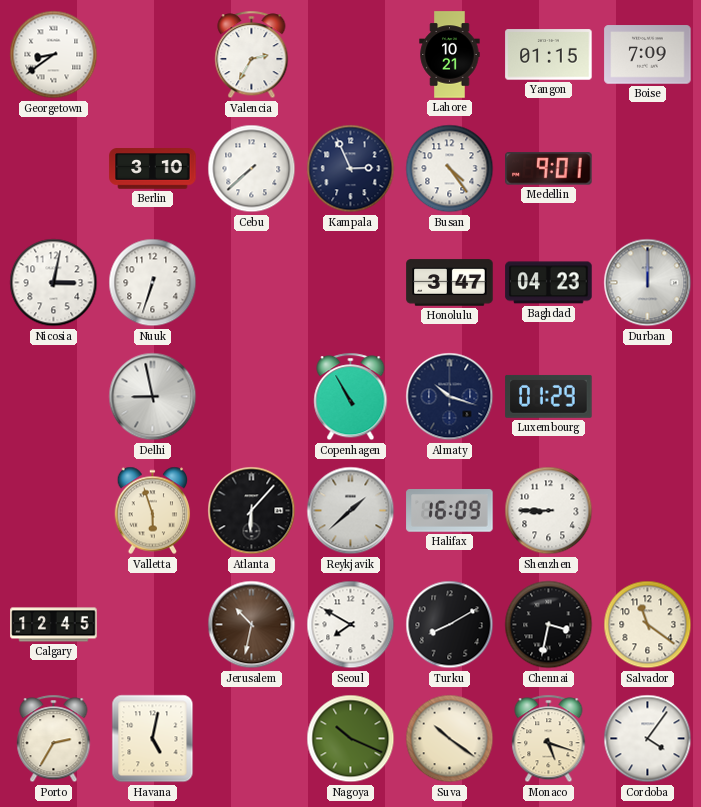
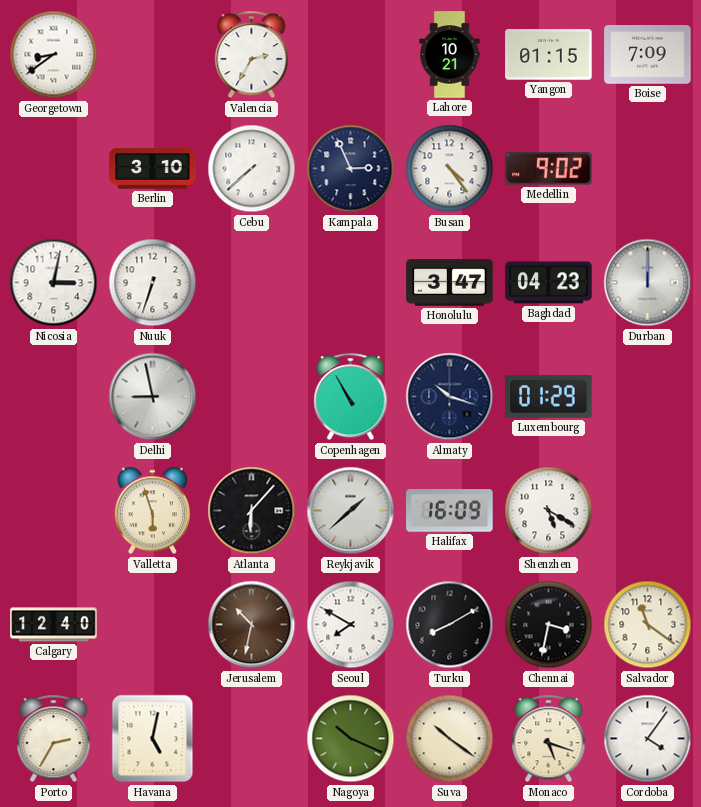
Medellin: 9:01 -> 9:02
Shenzhen: 8:45 -> 5:20
Calgary: 12:45 -> 12:40
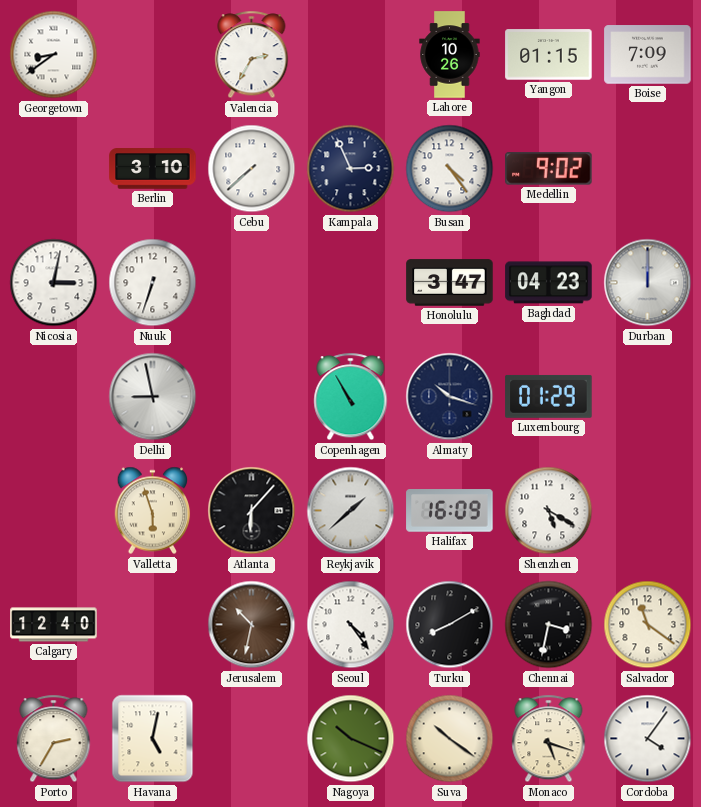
Lahore: 10:21 -> 10:26
Seoul: 7:50 -> 4:24
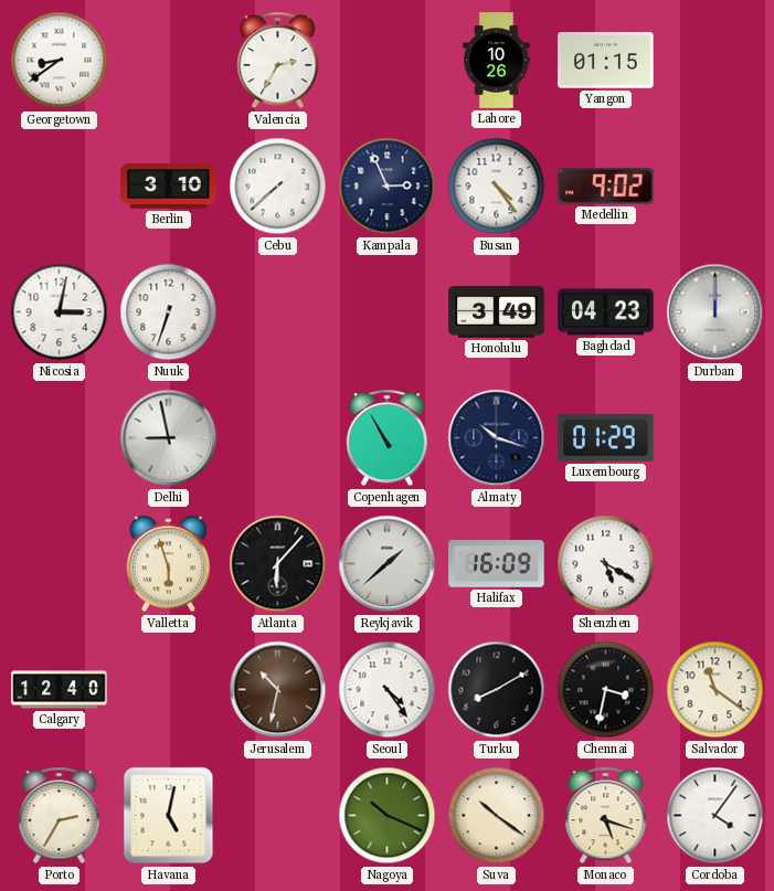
Boise: 7:09 -> none
Honolulu: 3:47 -> 3:49
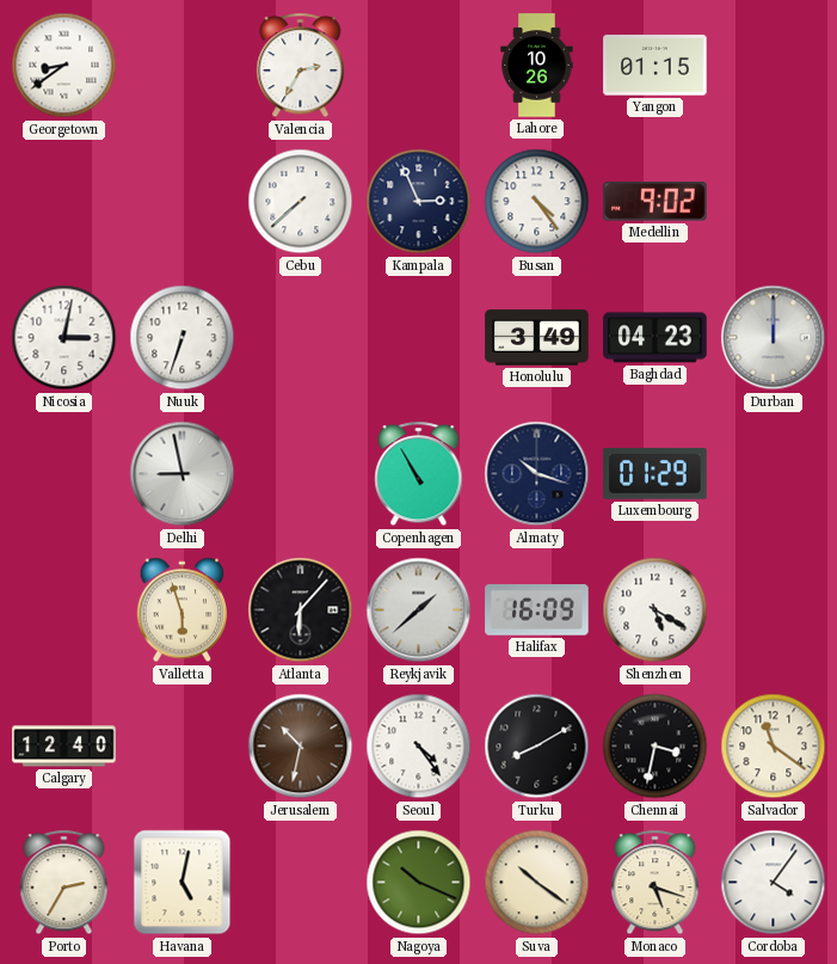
Berlin: 3:10 -> none
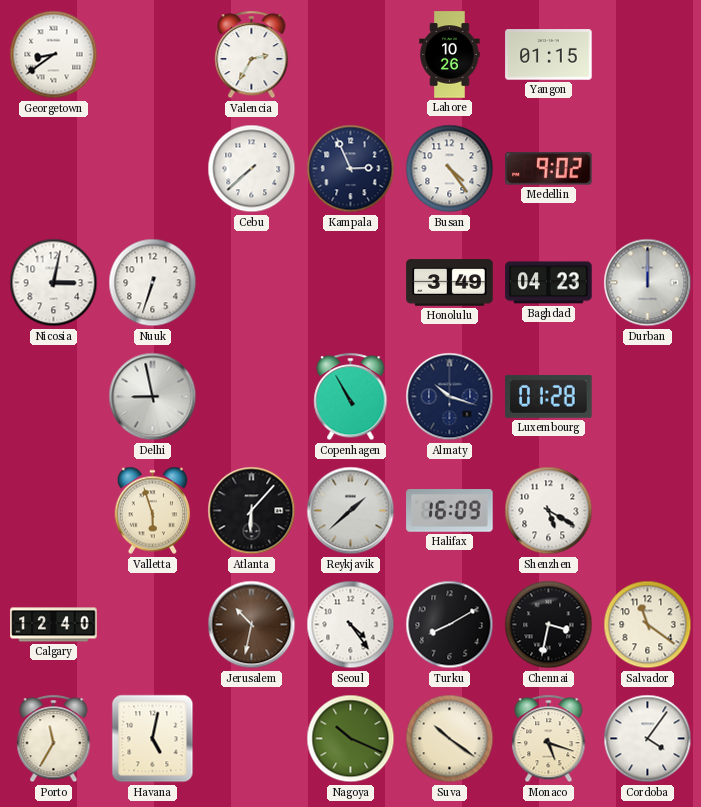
Luxembourg: 01:29 -> 01:28
Porto: 2:35 -> 11:35
